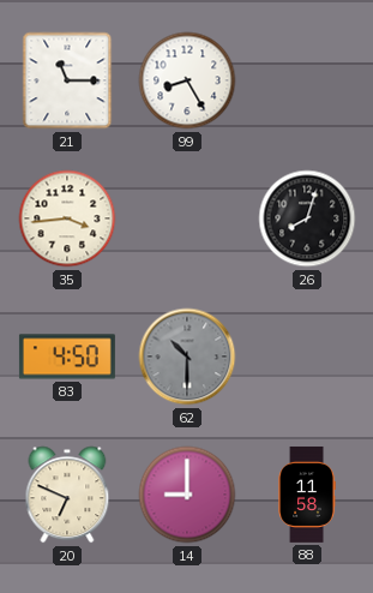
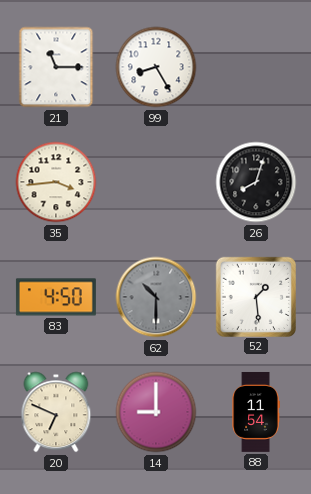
52: none -> 1:29
88: 11:58 -> 11:54
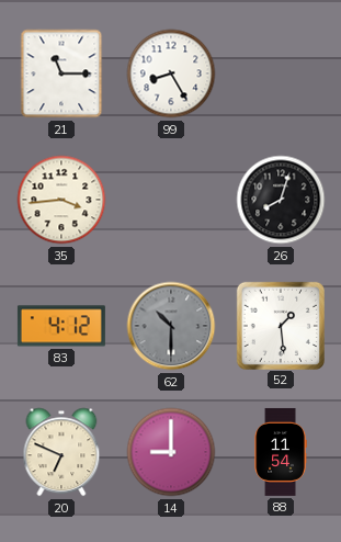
83: 4:50 -> 4:12
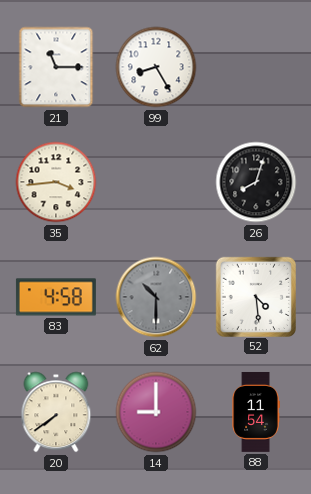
83: 4:12 -> 4:58
52: 1:29 -> 4:29
20: 6:49 -> 7:39
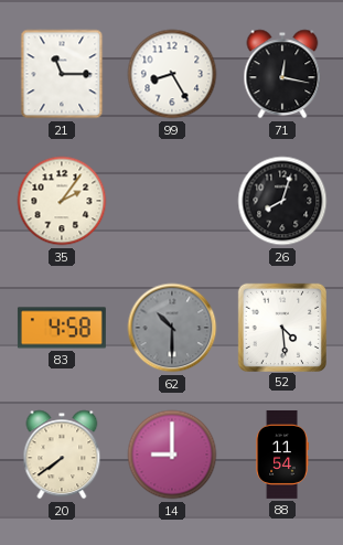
71: none -> 12:17
35: 3:44 -> 2:06
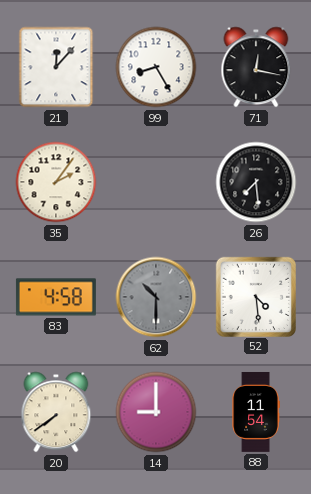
21: 11:15 -> 12:07
26: 8:03 -> 7:29
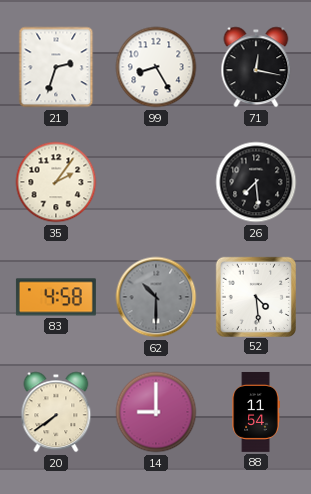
21: 12:07 -> 2:33
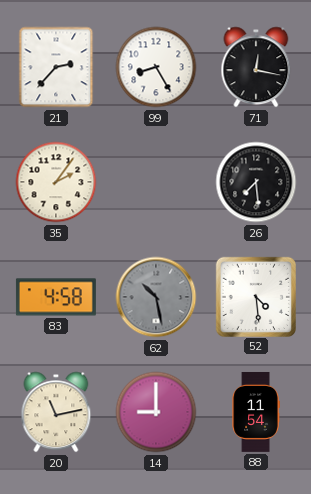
21: 2:33 -> 2:37
62: 10:30 -> 10:28
20: 7:39 -> 11:13
